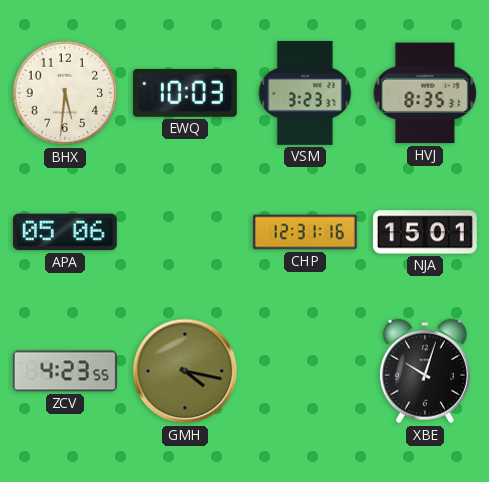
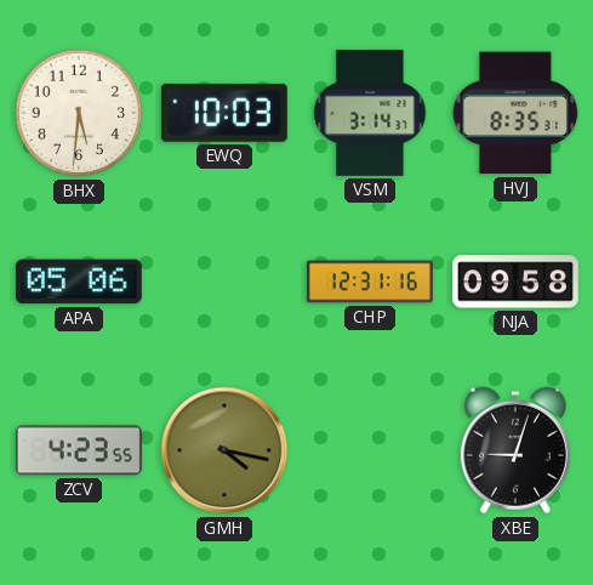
VSM: 3:23 -> 3:14
NJA: 15:01 -> 09:58
XBE: 10:03 -> 9:03
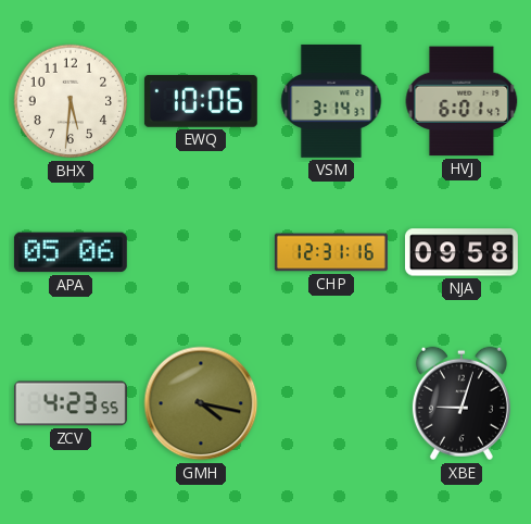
EWQ: 10:03 -> 10:06
HVJ: 8:35 -> 6:01
